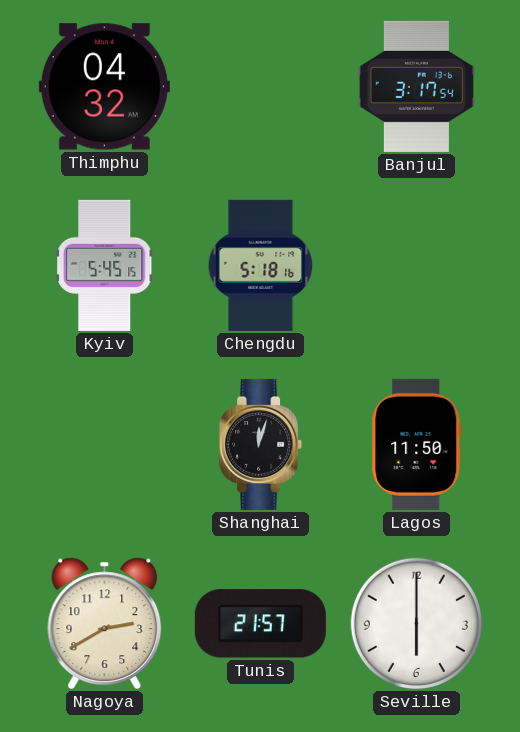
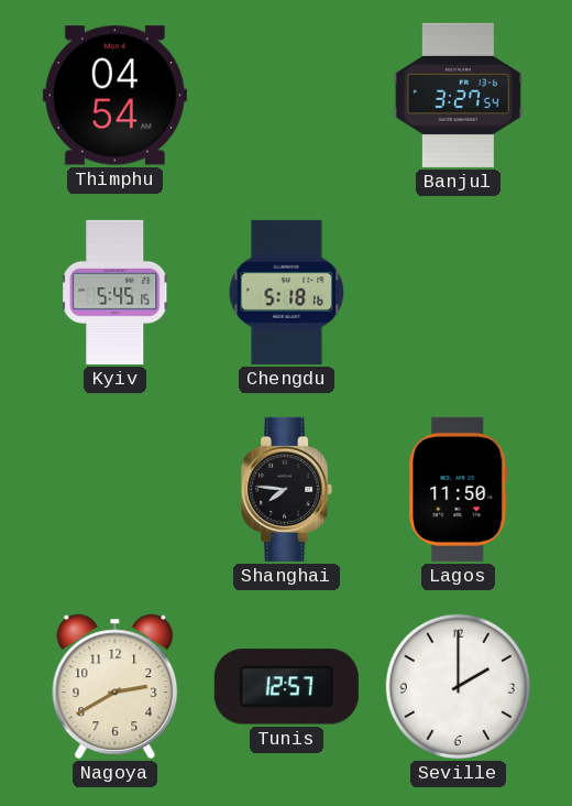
Thimphu: 04:32 -> 04:54
Banjul: 3:17 -> 3:27
Shanghai: 12:03 -> 7:46
Tunis: 21:57 -> 12:57
Seville: 6:00 -> 2:00
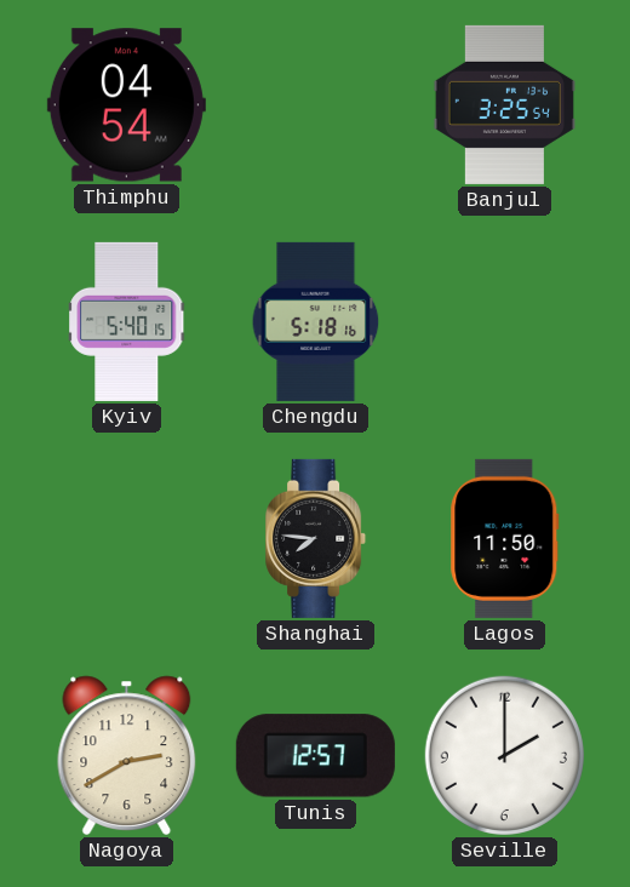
Banjul: 3:27 -> 3:25
Kyiv: 5:45 -> 5:40
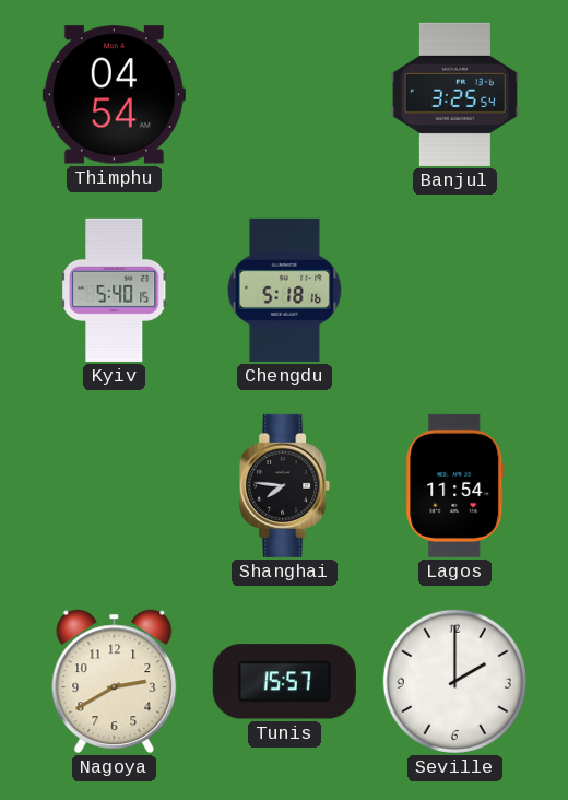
Lagos: 11:50 -> 11:54
Tunis: 12:57 -> 15:57
